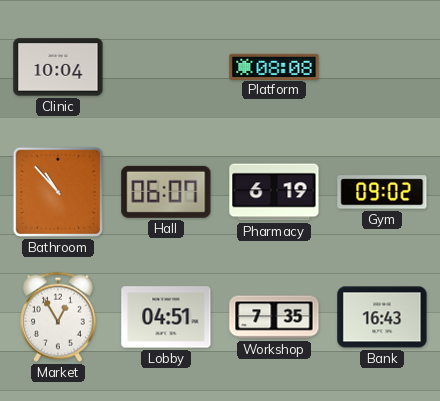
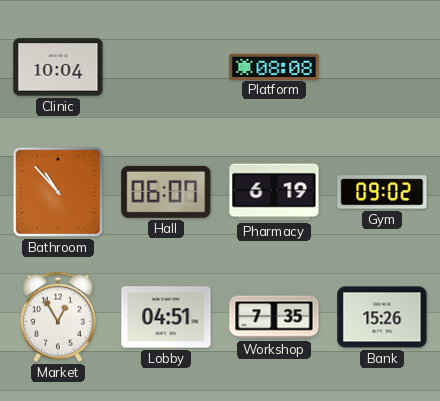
Bank: 16:43 -> 15:26
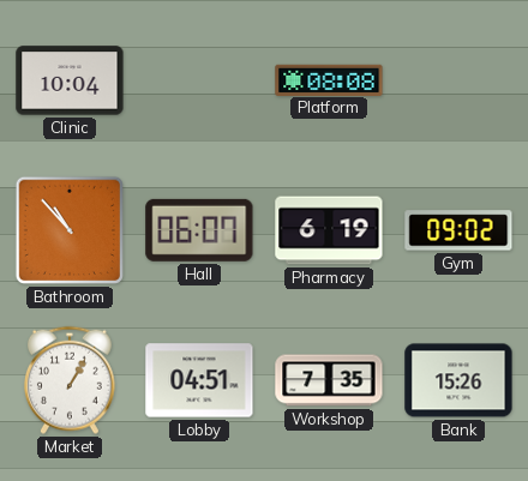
Market: 12:55 -> 1:05
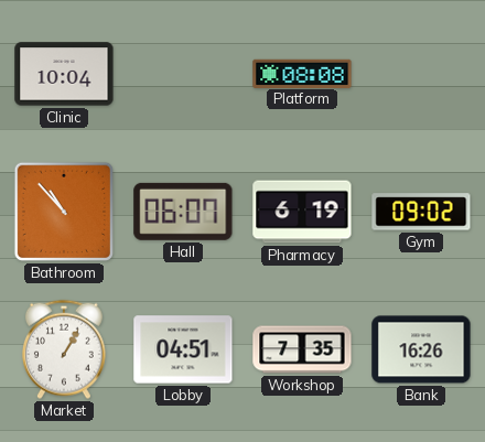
Bank: 15:26 -> 16:26
